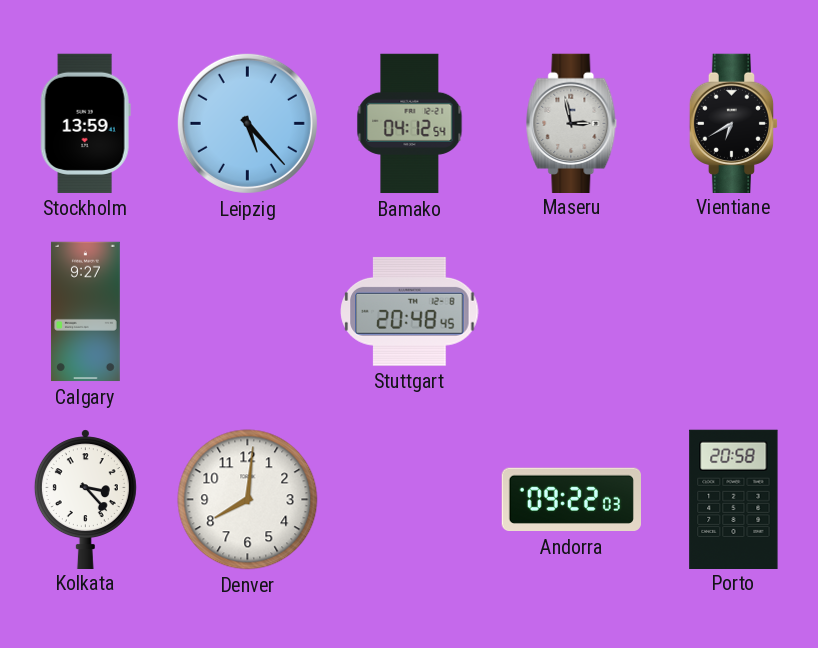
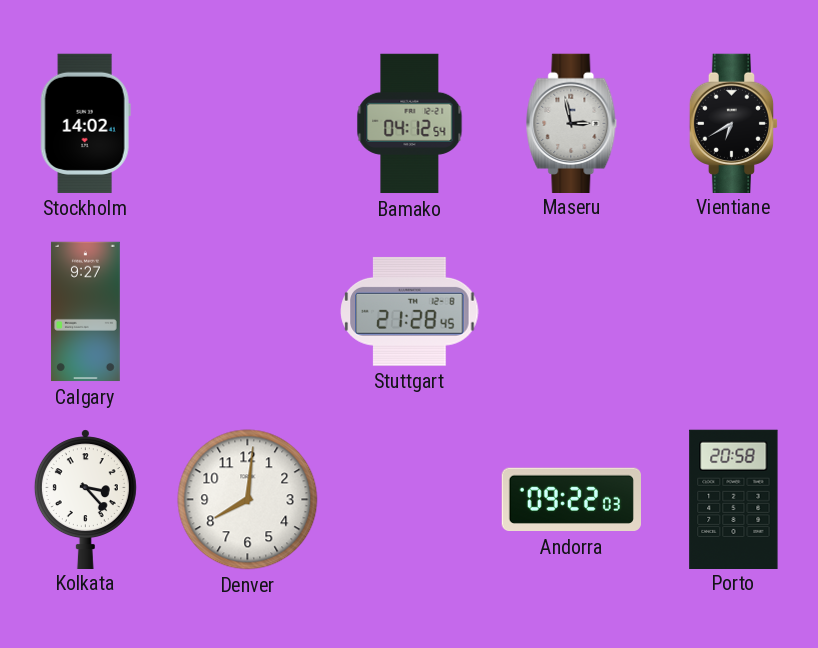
Stockholm: 13:59 -> 14:02
Leipzig: 5:23 -> none
Stuttgart: 20:48 -> 21:28
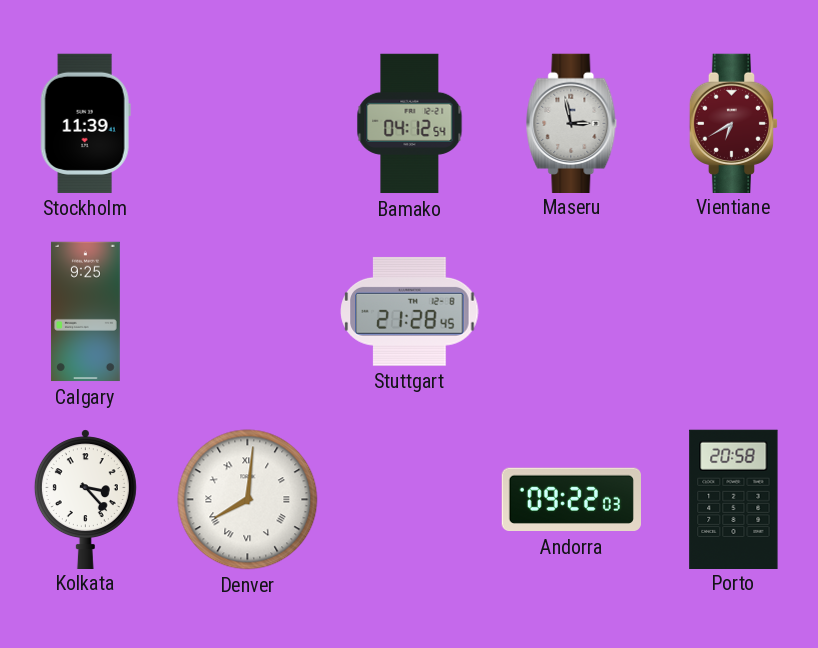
Stockholm: 14:02 -> 11:39
Vientiane dial: black -> burgundy
Calgary: 9:27 -> 9:25
Denver numerals: Arabic -> Roman
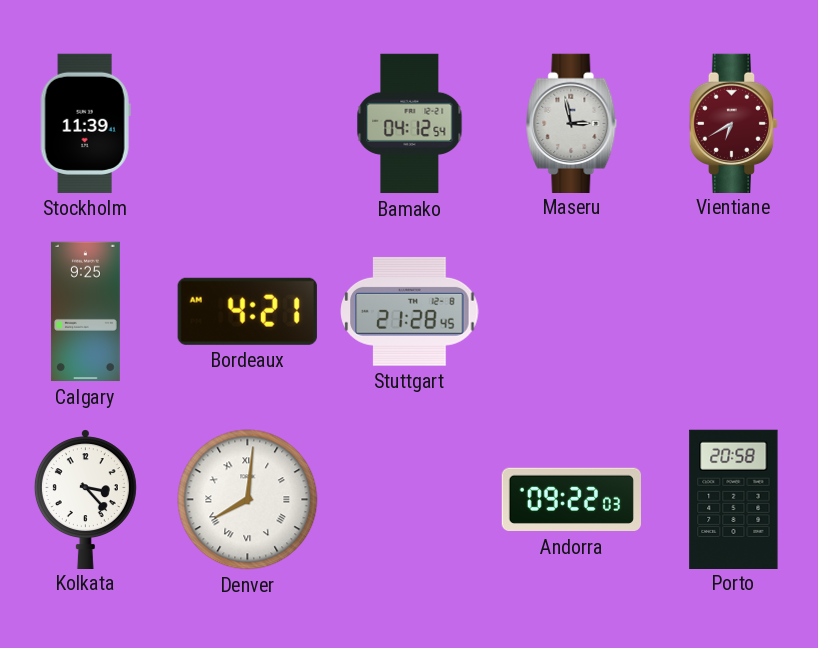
Bordeaux: none -> 4:21
